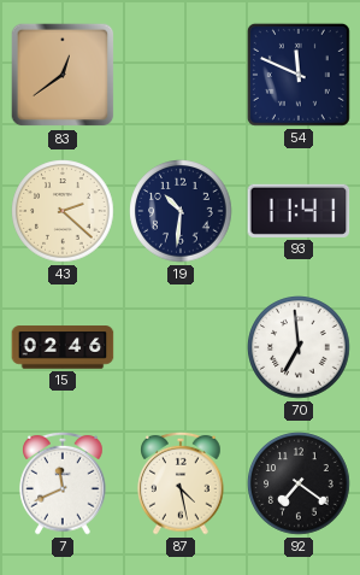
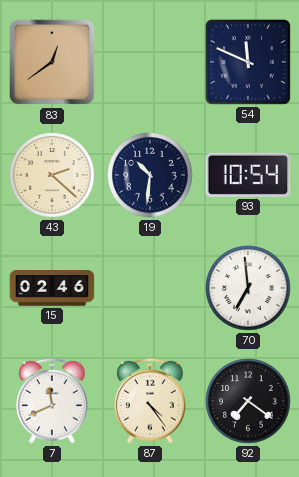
93: 11:41 -> 10:54
87: 4:28 -> 4:24
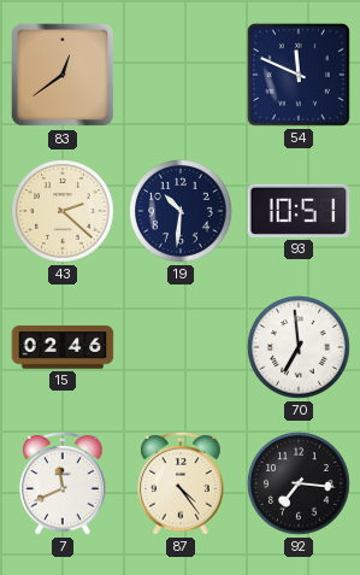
93: 10:54 -> 10:51
92: 7:21 -> 7:16
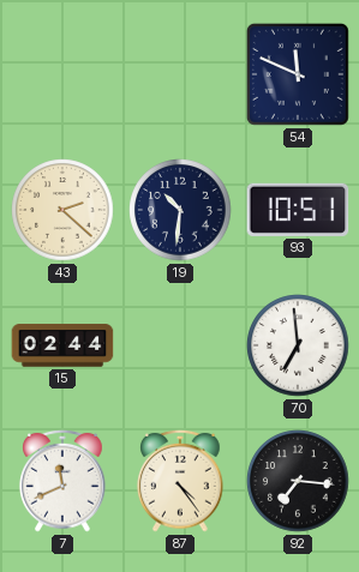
83: 12:39 -> none
15: 02:46 -> 02:44
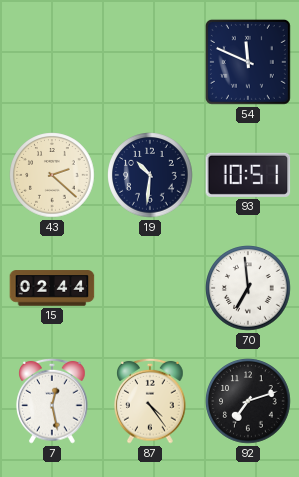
7: 11:41 -> 12:28
92: 7:16 -> 7:12
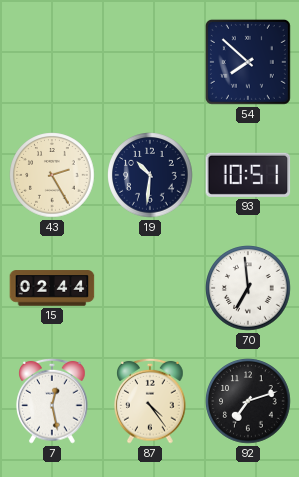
54: 11:49 -> 7:52
43: 2:22 -> 2:25
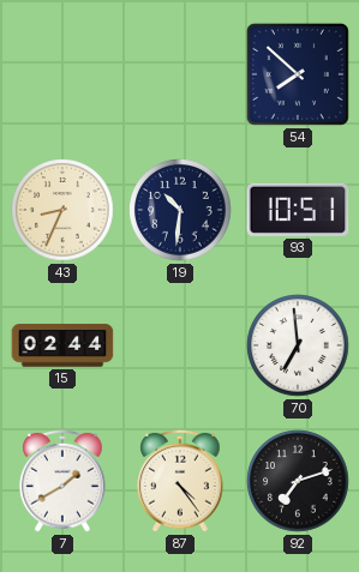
43: 2:25 -> 8:34
7: 12:28 -> 1:40
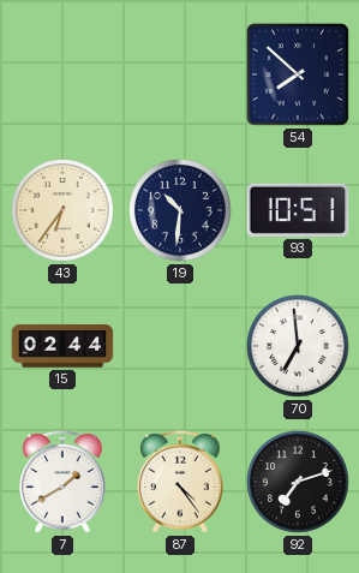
43: 8:34 -> 6:36
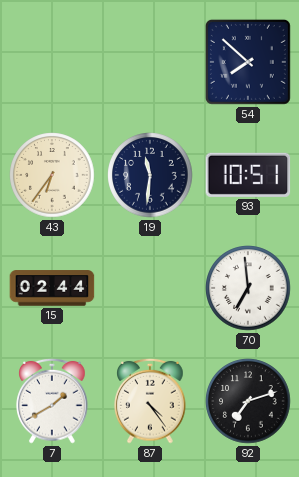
19: 10:31 -> 11:31
